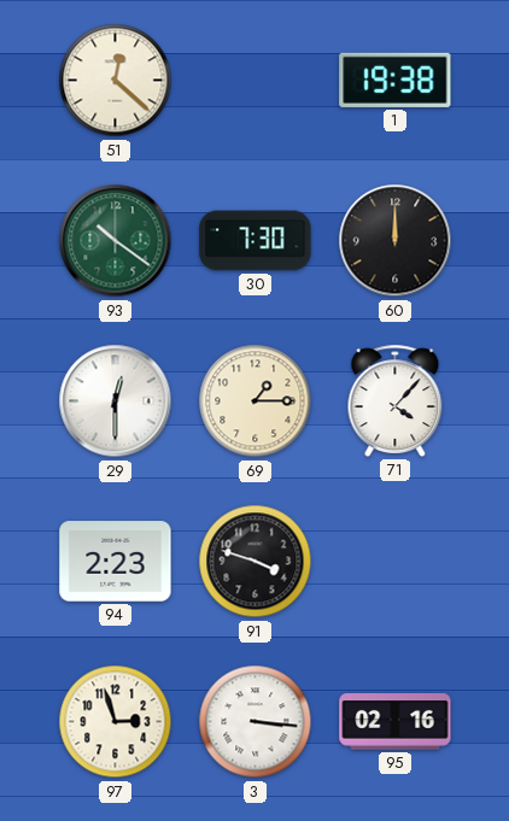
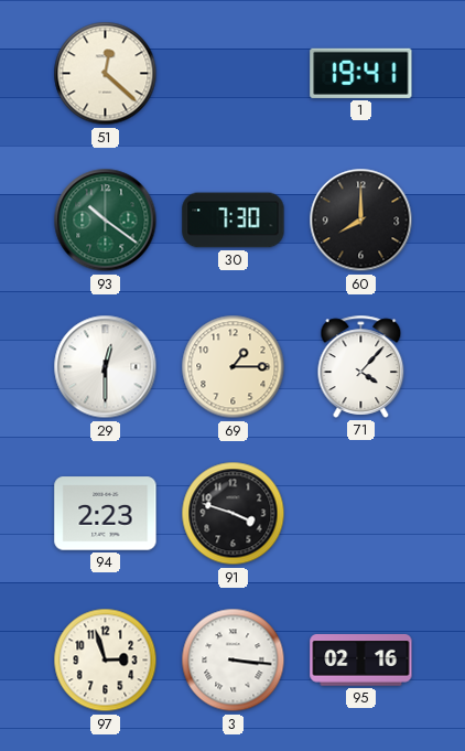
1: 19:38 -> 19:41
60: 12:00 -> 8:00
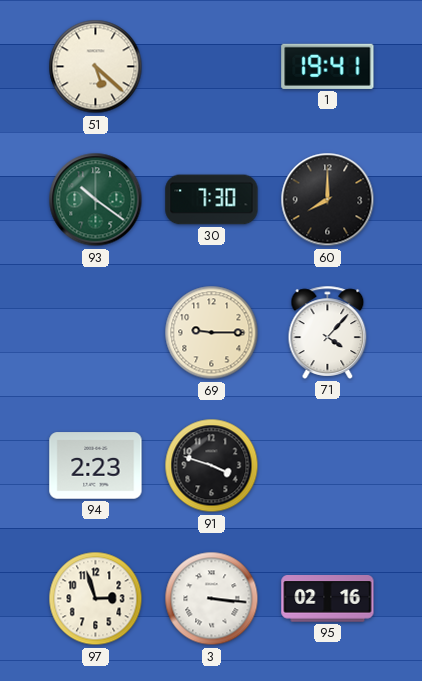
51: 12:22 -> 5:22
29: 12:30 -> none
69: 1:15 -> 9:15
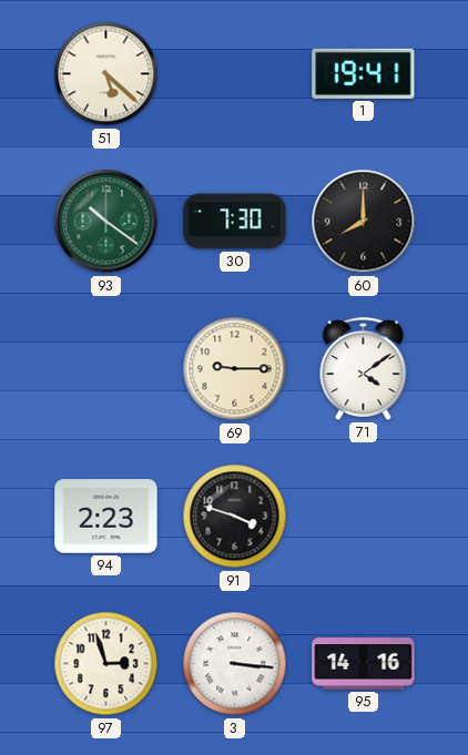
71: 4:07 -> 4:09
95: 02:16 -> 14:16
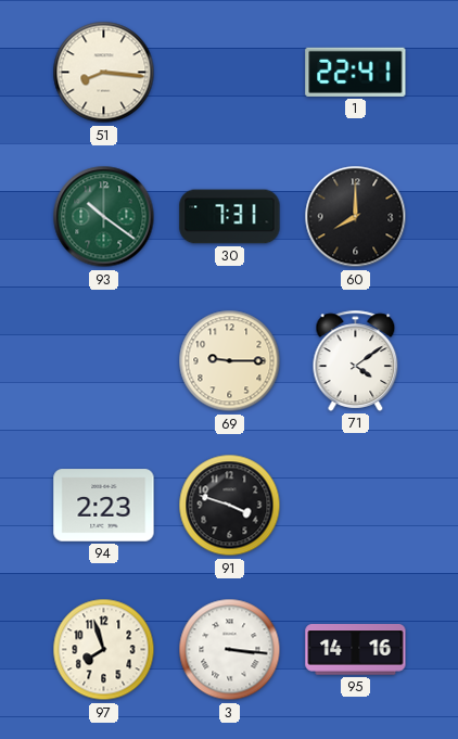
51: 5:22 -> 8:16
1: 19:41 -> 22:41
30: 7:30 -> 7:31
97: 2:57 -> 7:57
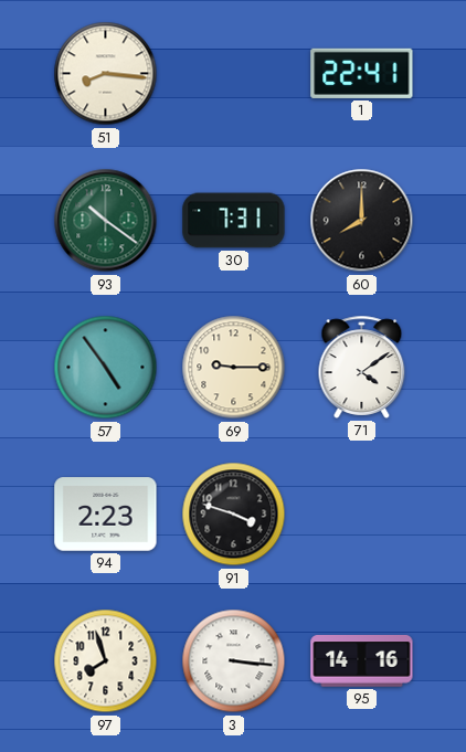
57: none -> 4:54
